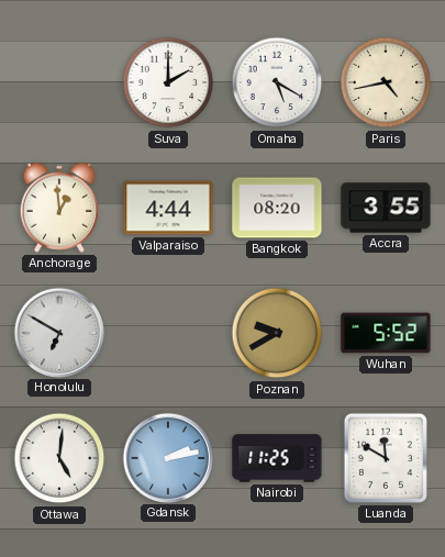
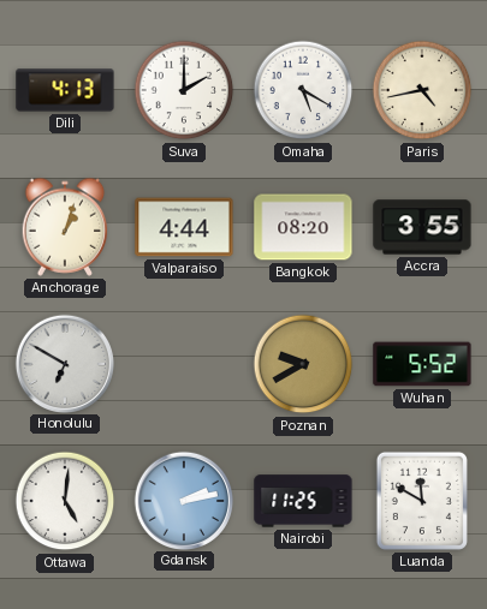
Dili: none -> 4:13
Anchorage: 12:59 -> 1:03
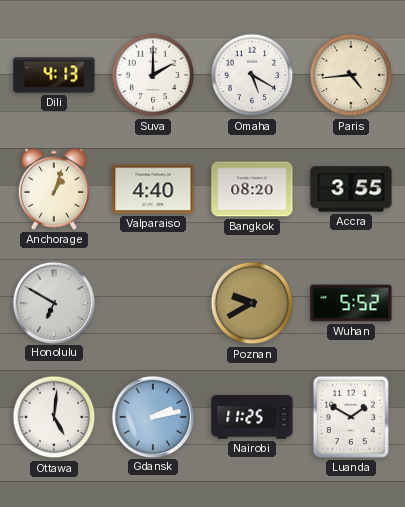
Paris: 4:43 -> 4:44
Valparaiso: 4:44 -> 4:40
Luanda: 11:50 -> 1:50
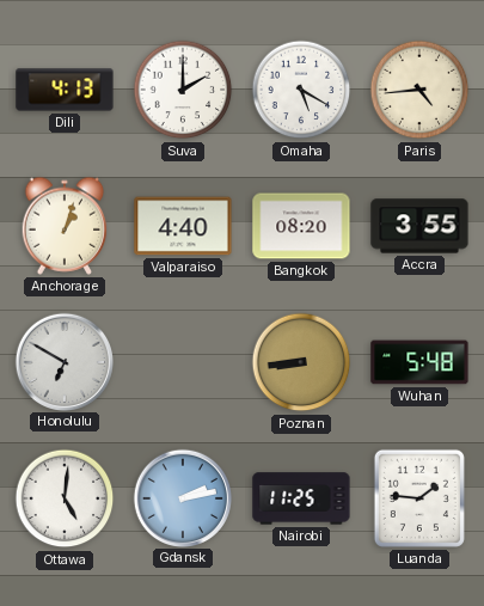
Poznan: 9:40 -> 8:44
Wuhan: 5:52 -> 5:48
Luanda: 1:50 -> 1:46
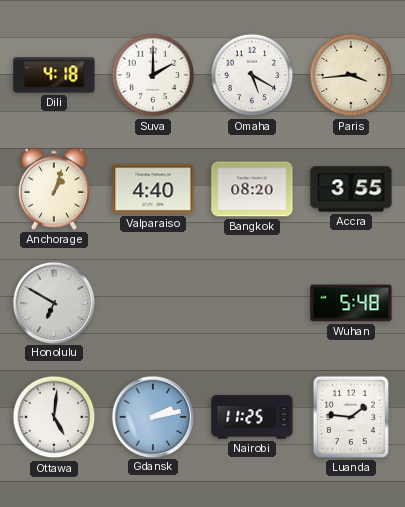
Dili: 4:13 -> 4:18
Paris: 4:44 -> 3:44
Poznan: 8:44 -> none
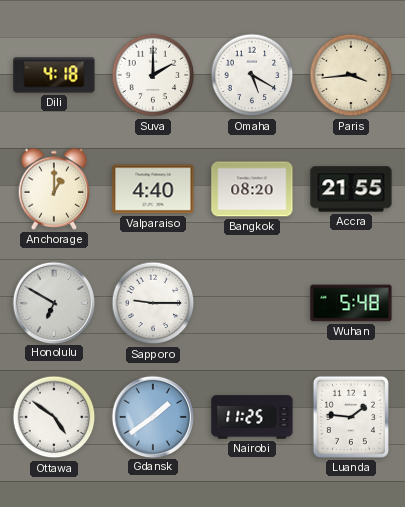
Anchorage: 1:03 -> 1:00
Accra: 3:55 -> 21:55
Sapporo: none -> 9:15
Ottawa: 5:01 -> 4:51
Gdansk: 2:13 -> 1:39
